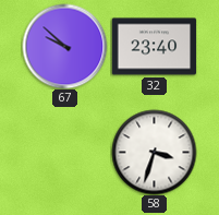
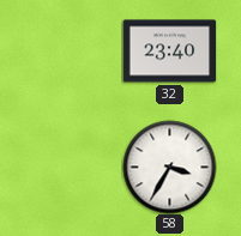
67: 9:52 -> none
58: 3:33 -> 3:35
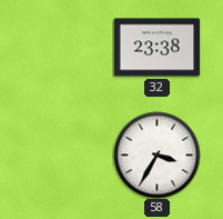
32: 23:40 -> 23:38
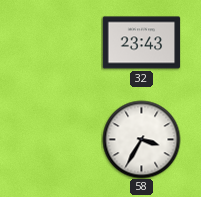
32: 23:38 -> 23:43
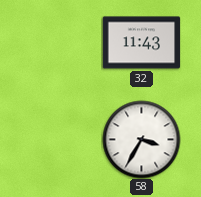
32: 23:43 -> 11:43
